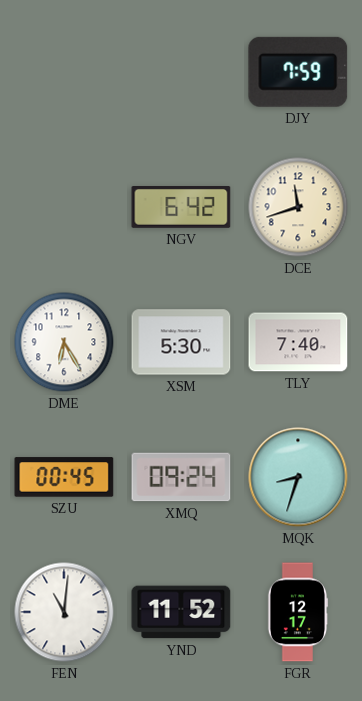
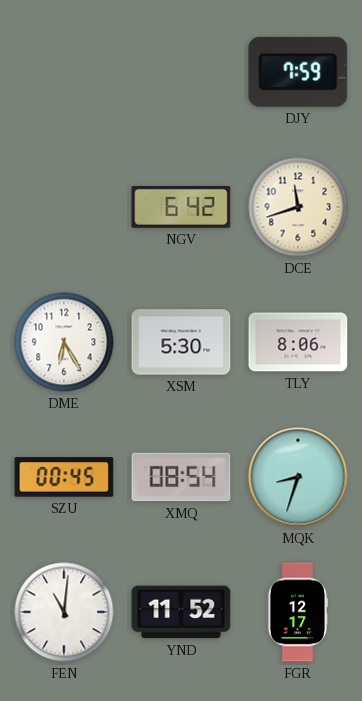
TLY: 7:40 -> 8:06
XMQ: 09:24 -> 08:54
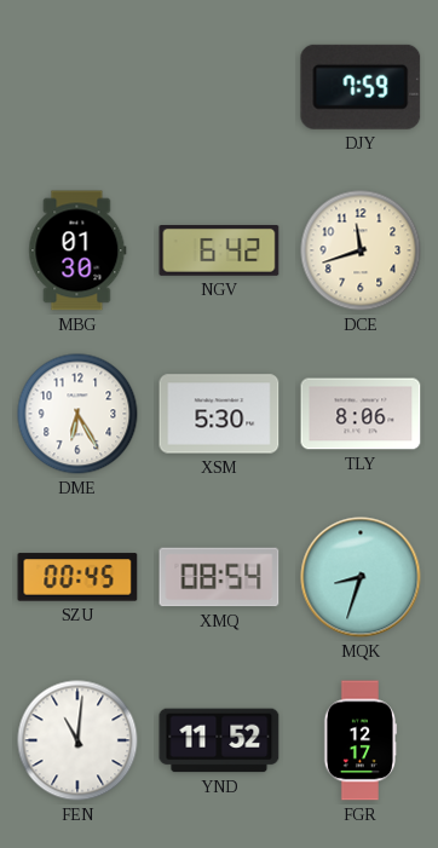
MBG: none -> 01:30
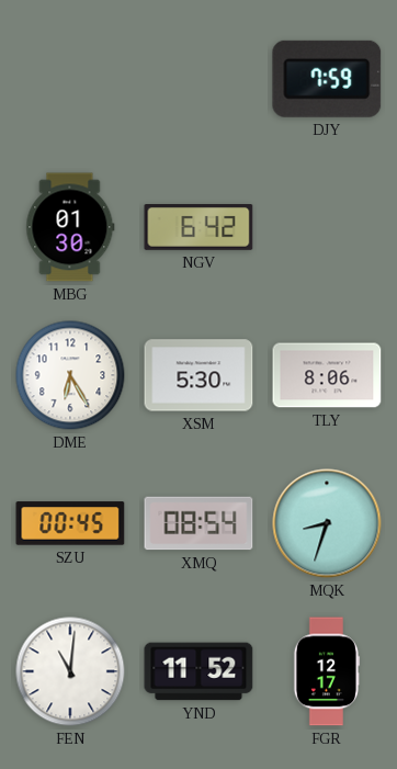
DCE: 11:42 -> none
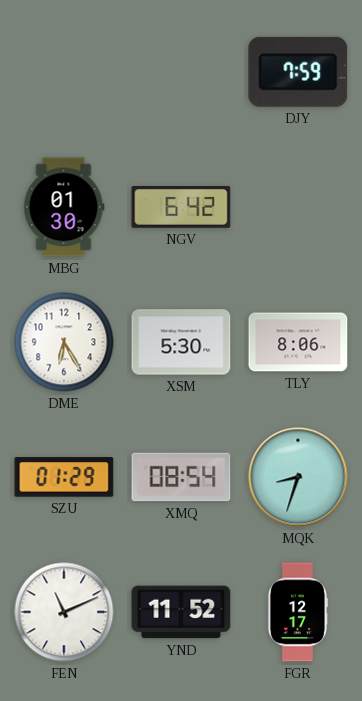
SZU: 00:45 -> 01:29
FEN: 11:01 -> 11:11
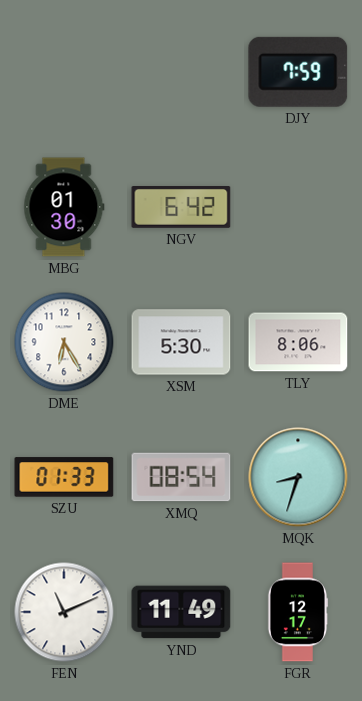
SZU: 01:29 -> 01:33
YND: 11:52 -> 11:49
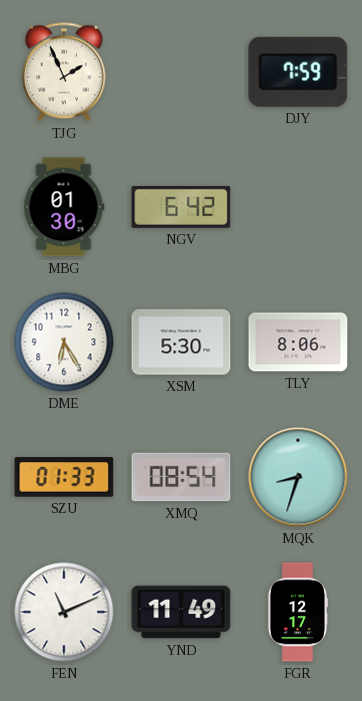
TJG: none -> 1:56
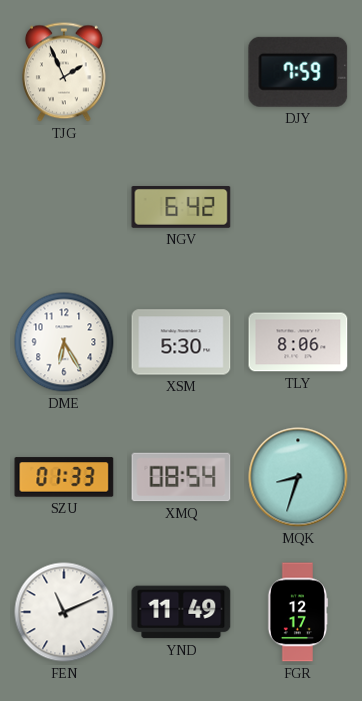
MBG: 01:30 -> none
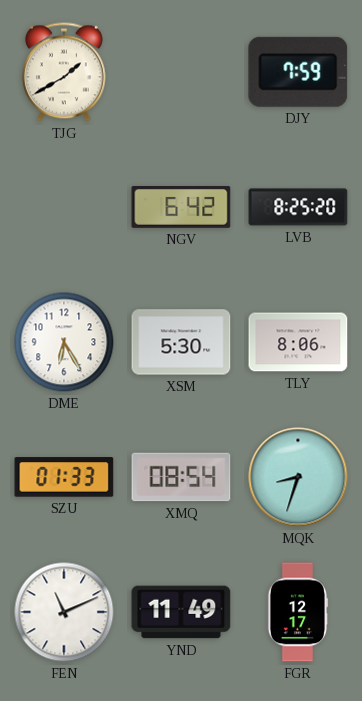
TJG: 1:56 -> 1:40
LVB: none -> 8:25
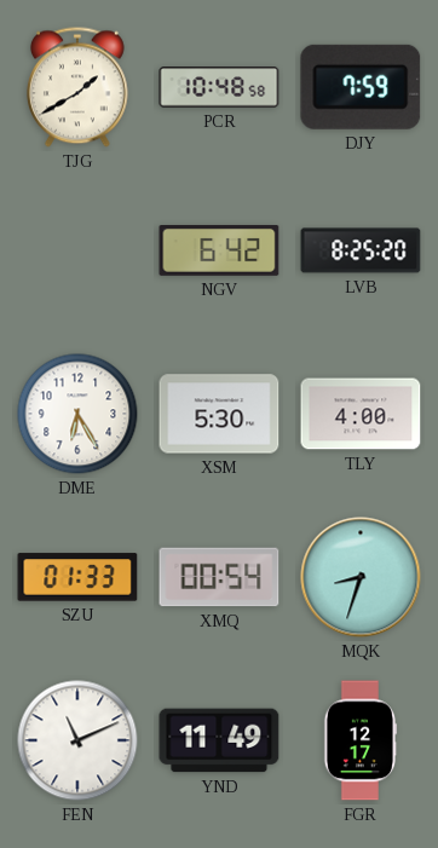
PCR: none -> 10:48
TLY: 8:06 -> 4:00
XMQ: 08:54 -> 00:54
